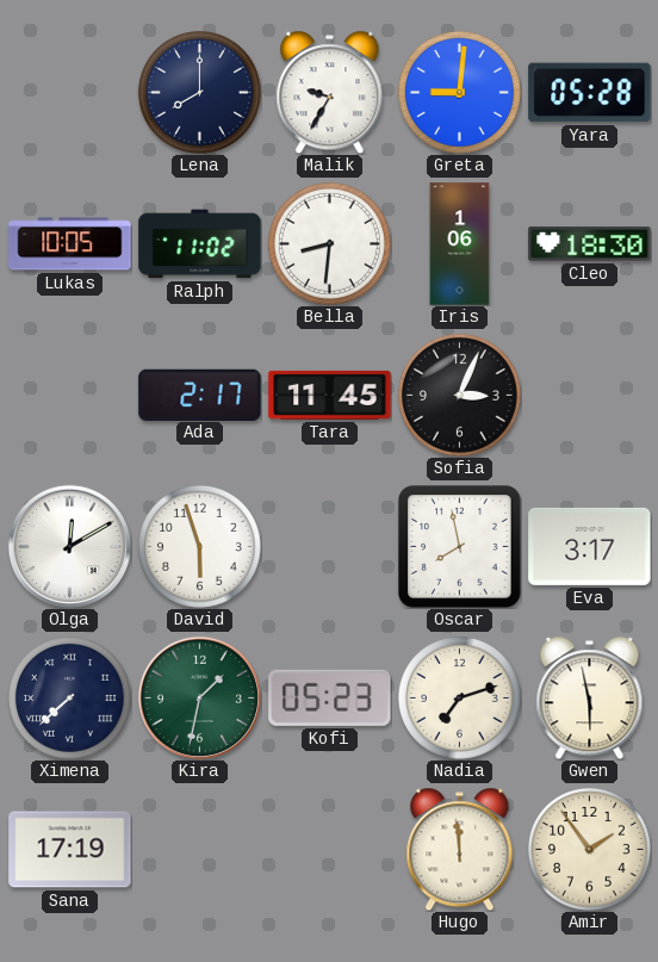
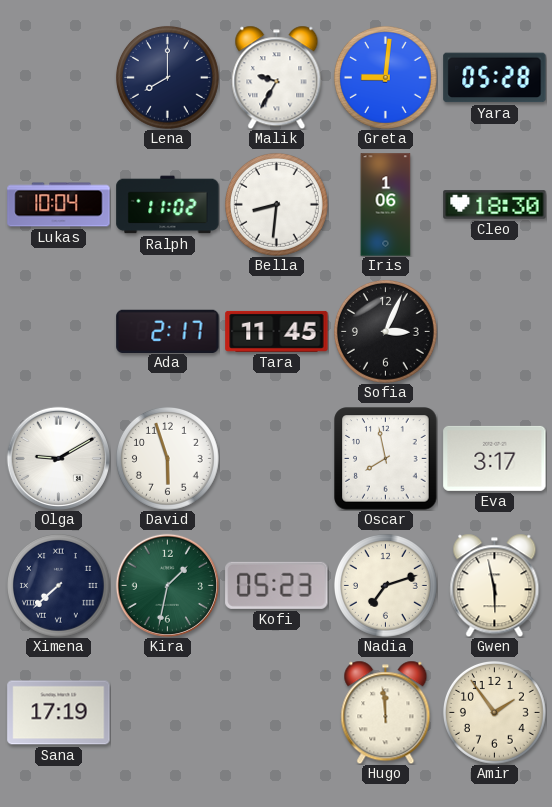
Lukas: 10:05 -> 10:04
Olga: 12:10 -> 9:10
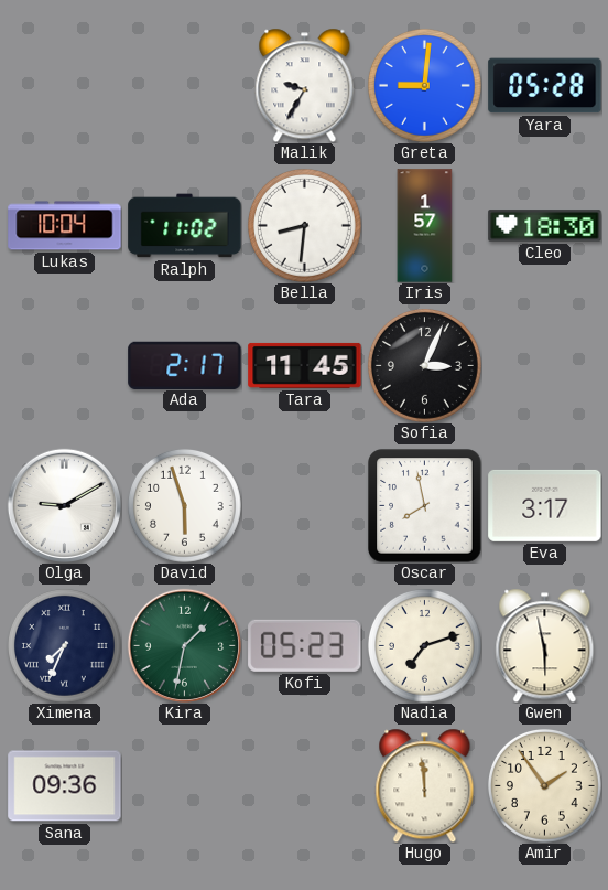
Lena: 8:00 -> none
Iris: 1:06 -> 1:57
Ximena: 7:38 -> 7:34
Sana: 17:19 -> 09:36
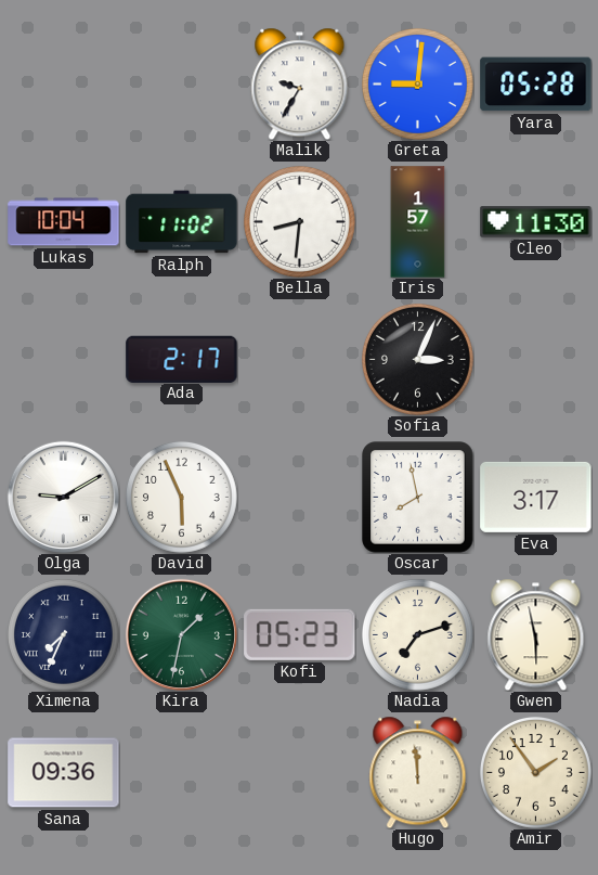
Cleo: 18:30 -> 11:30
Tara: 11:45 -> none
David: 5:57 -> 5:56
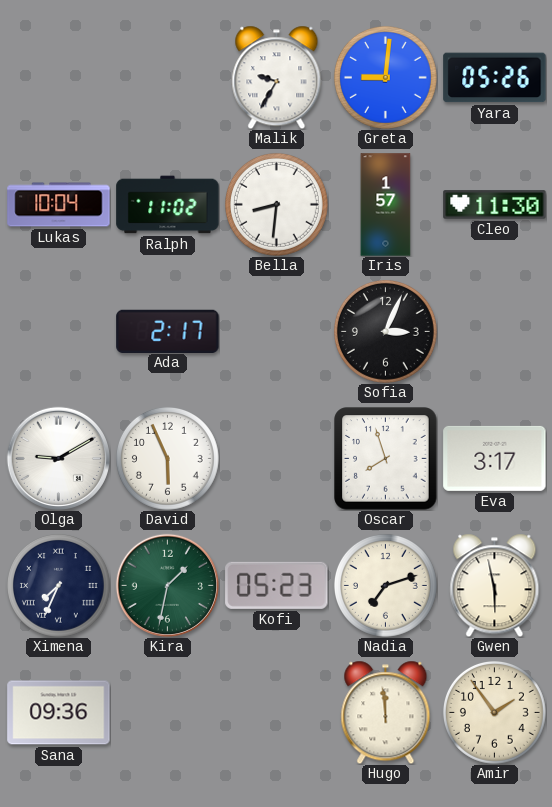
Yara: 05:28 -> 05:26
Oscar: 7:58 -> 7:57
